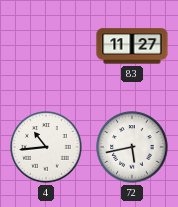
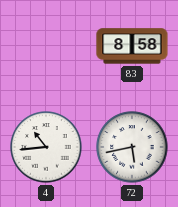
83: 11:27 -> 8:58
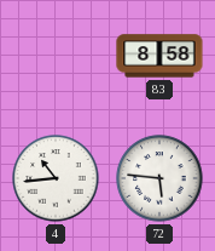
72: 5:43 -> 5:46
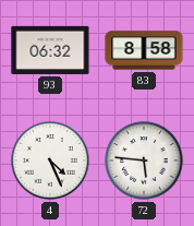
93: none -> 06:32
4: 10:44 -> 4:26
